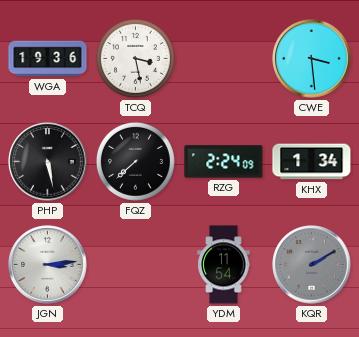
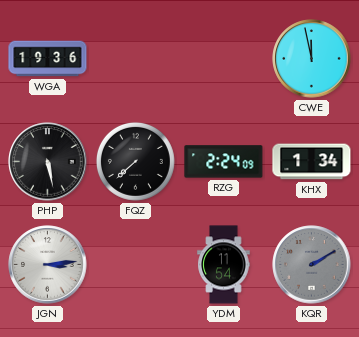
TCQ: 3:28 -> none
CWE: 3:29 -> 11:58
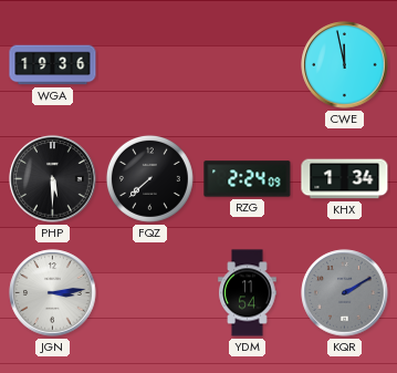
PHP: 5:28 -> 5:30
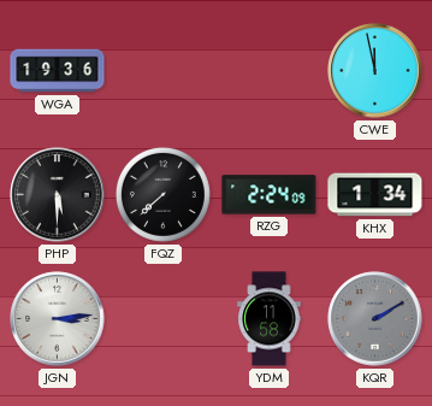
YDM: 11:54 -> 11:58
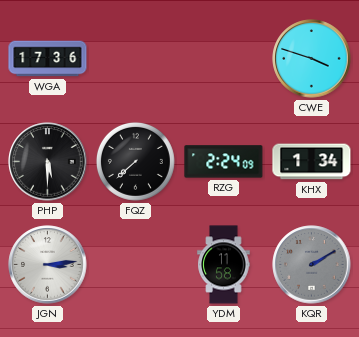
WGA: 19:36 -> 17:36
CWE: 11:58 -> 3:48
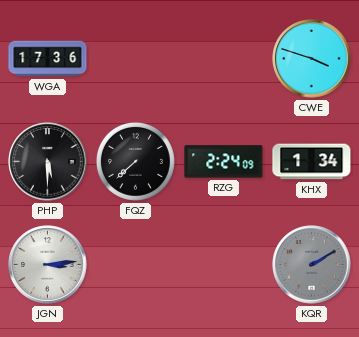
YDM: 11:58 -> none
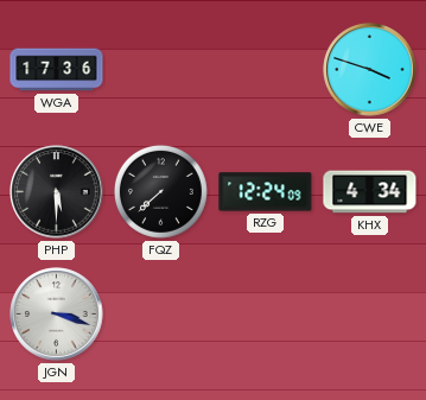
RZG: 2:24 -> 12:24
KHX: 1:34 -> 4:34
JGN: 3:14 -> 3:18
KQR: 2:10 -> none
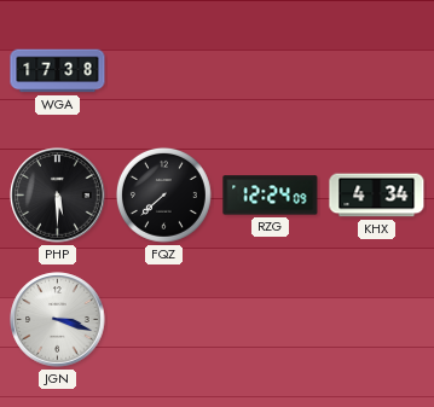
WGA: 17:36 -> 17:38
CWE: 3:48 -> none
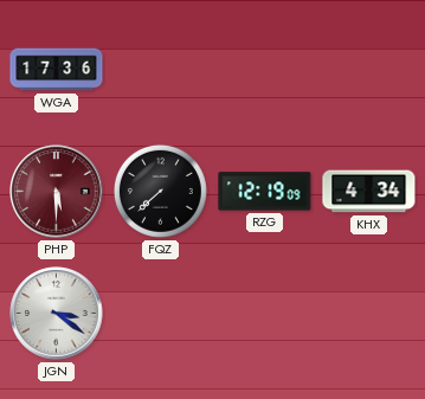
WGA: 17:38 -> 17:36
PHP dial: black -> burgundy
RZG: 12:24 -> 12:19
JGN: 3:18 -> 3:21
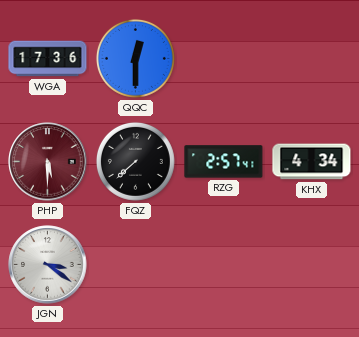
QQC: none -> 12:30
RZG: 12:19 -> 2:57
